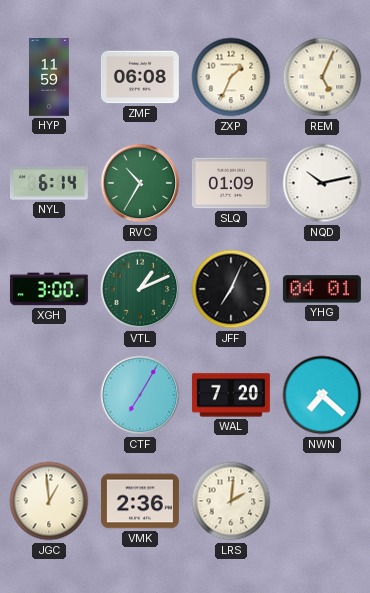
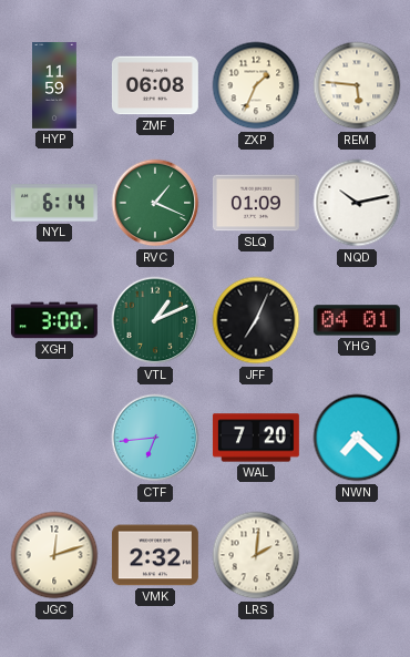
REM: 5:04 -> 5:46
RVC: 10:35 -> 1:19
CTF: 7:05 -> 6:44
JGC: 12:59 -> 12:12
VMK: 2:36 -> 2:32
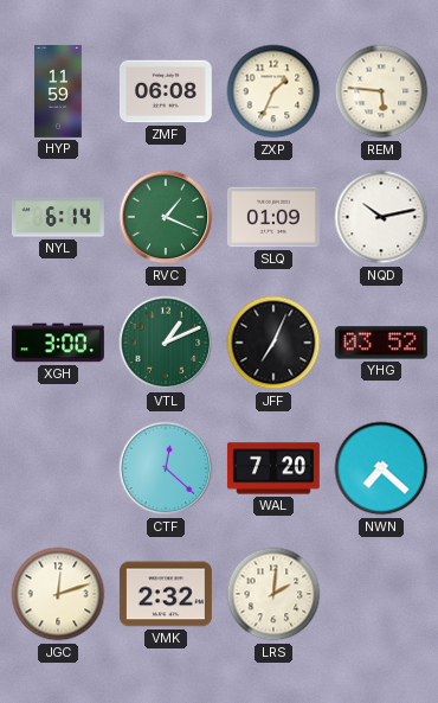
YHG: 04:01 -> 03:52
CTF: 6:44 -> 12:22
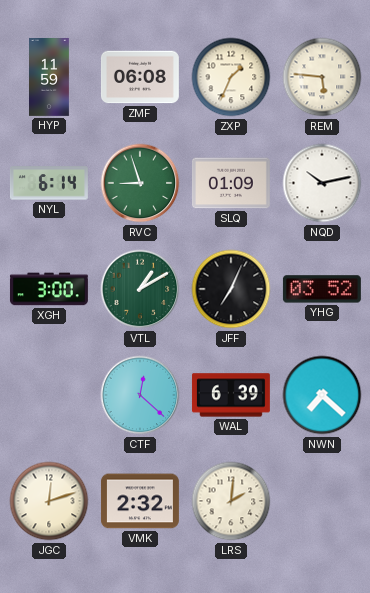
RVC: 1:19 -> 8:57
VTL: 1:11 -> 1:10
WAL: 7:20 -> 6:39
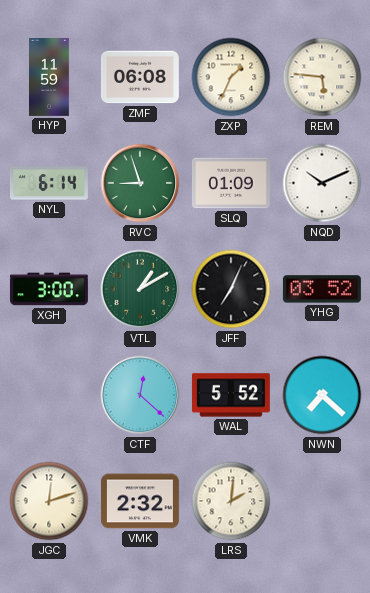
NQD: 10:13 -> 10:11
WAL: 6:39 -> 5:52
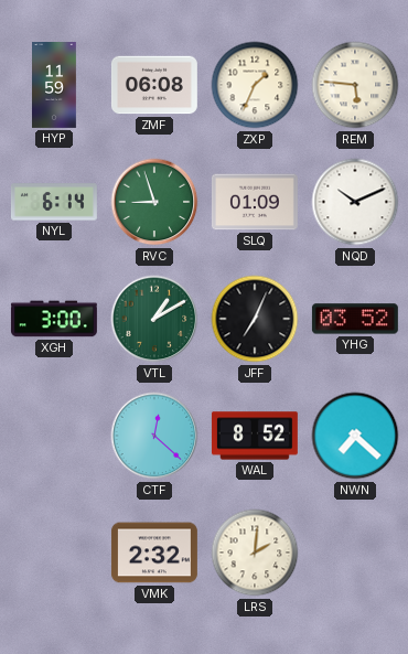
WAL: 5:52 -> 8:52
JGC: 12:12 -> none
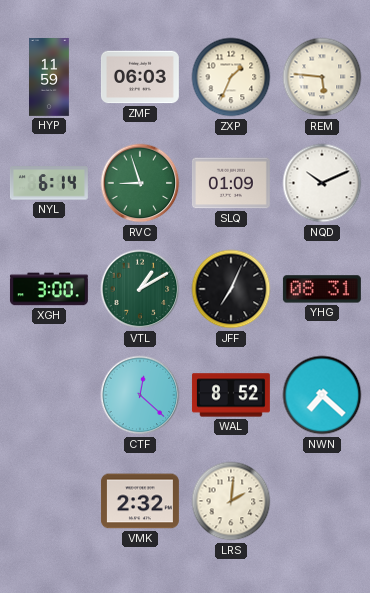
ZMF: 06:08 -> 06:03
YHG: 03:52 -> 08:31
